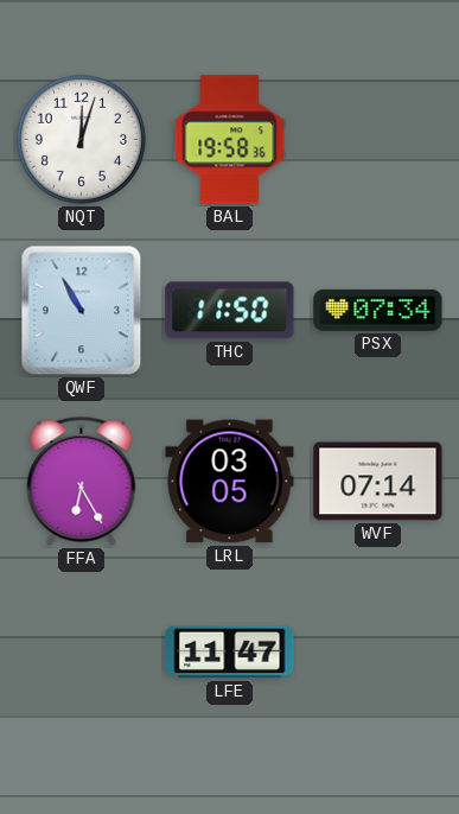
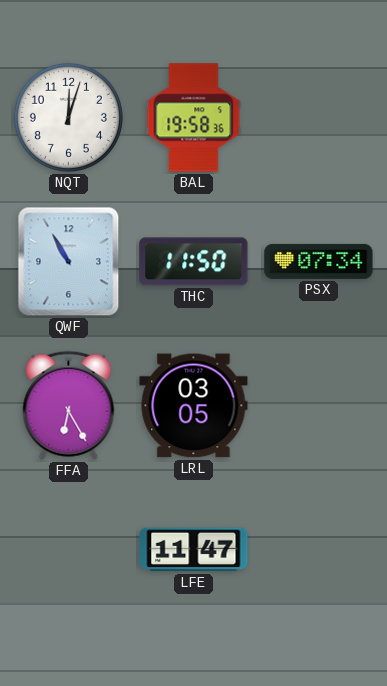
WVF: 07:14 -> none
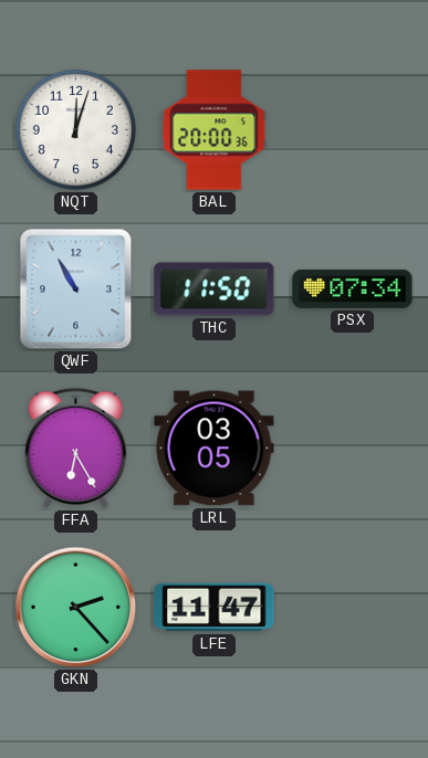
BAL: 19:58 -> 20:00
GKN: none -> 2:23
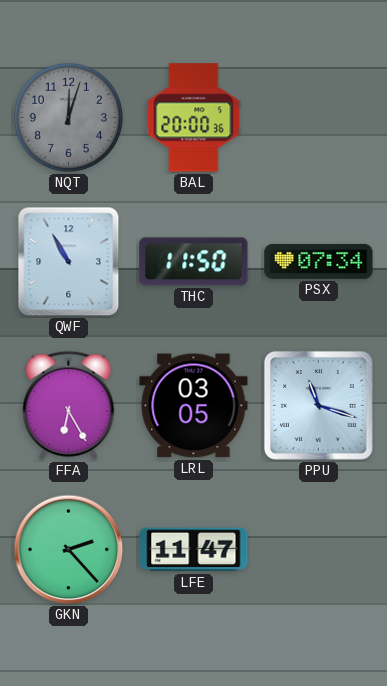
NQT dial: white -> grey
PPU: none -> 11:18
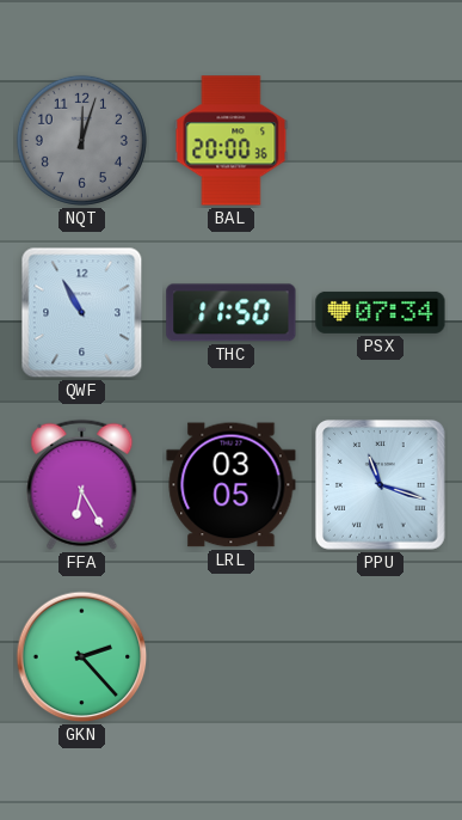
LFE: 11:47 -> none
